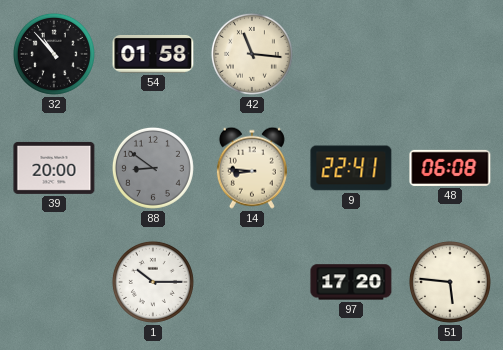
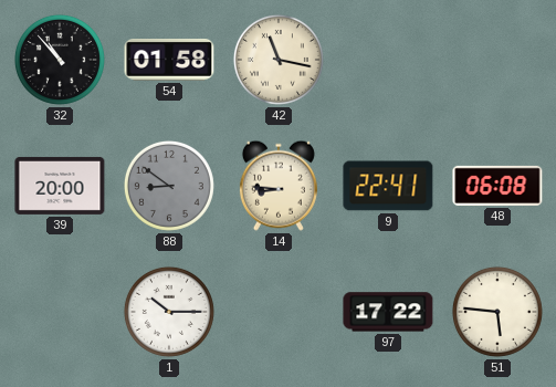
42: 11:16 -> 11:17
97: 17:20 -> 17:22
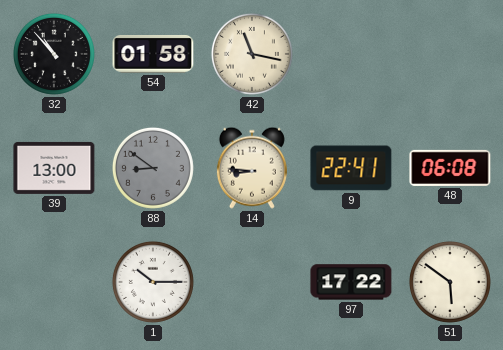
39: 20:00 -> 13:00
51: 5:46 -> 5:51
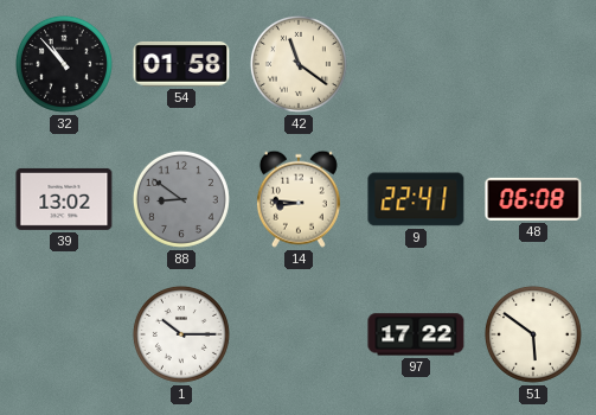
42: 11:17 -> 11:21
39: 13:00 -> 13:02
